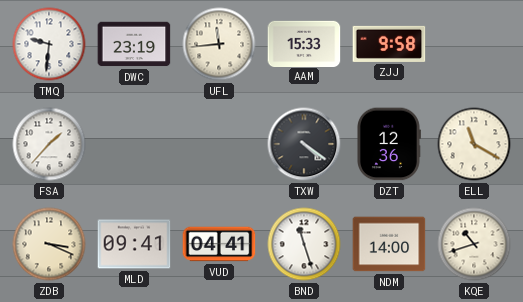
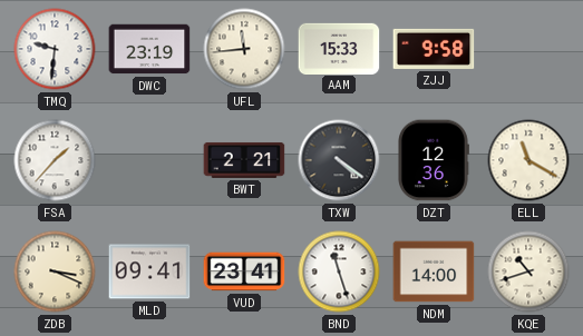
BWT: none -> 2:21
VUD: 04:41 -> 23:41
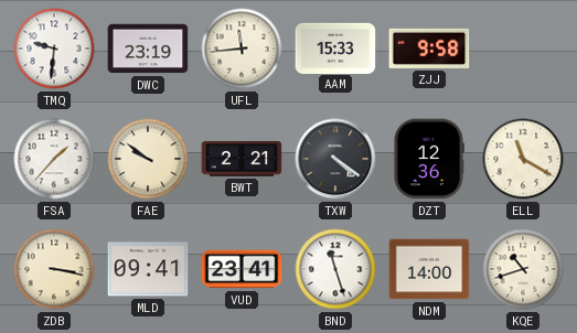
FAE: none -> 9:51
ZDB: 3:19 -> 3:17
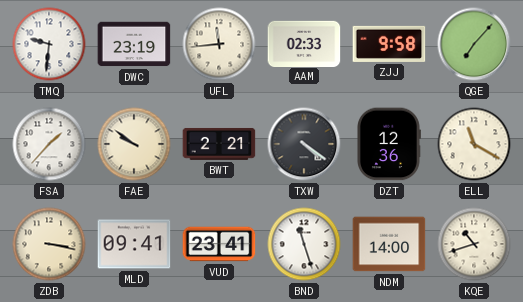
AAM: 15:33 -> 02:33
QGE: none -> 7:07
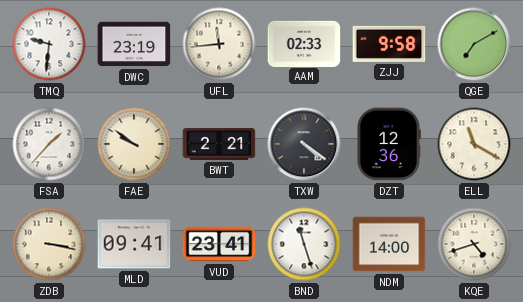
QGE: 7:07 -> 7:10
KQE: 10:42 -> 4:42
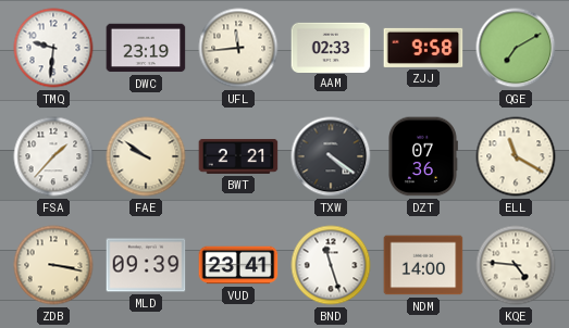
DZT: 12:36 -> 07:36
MLD: 09:41 -> 09:39
KQE: 4:42 -> 4:46
